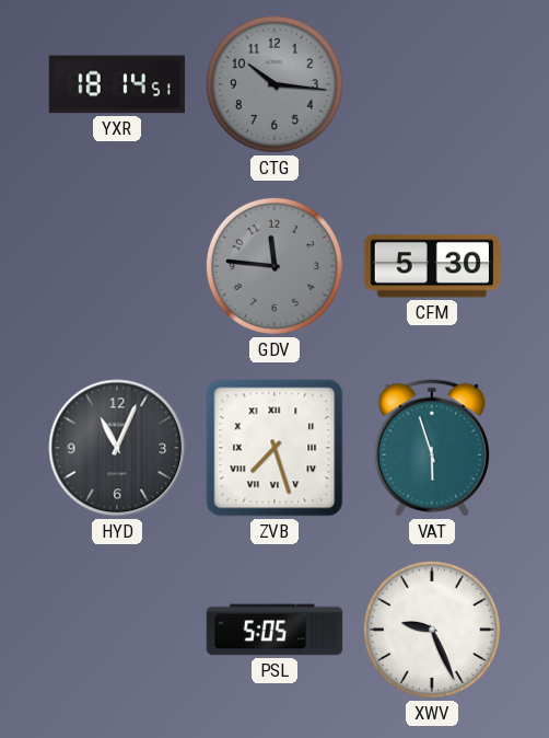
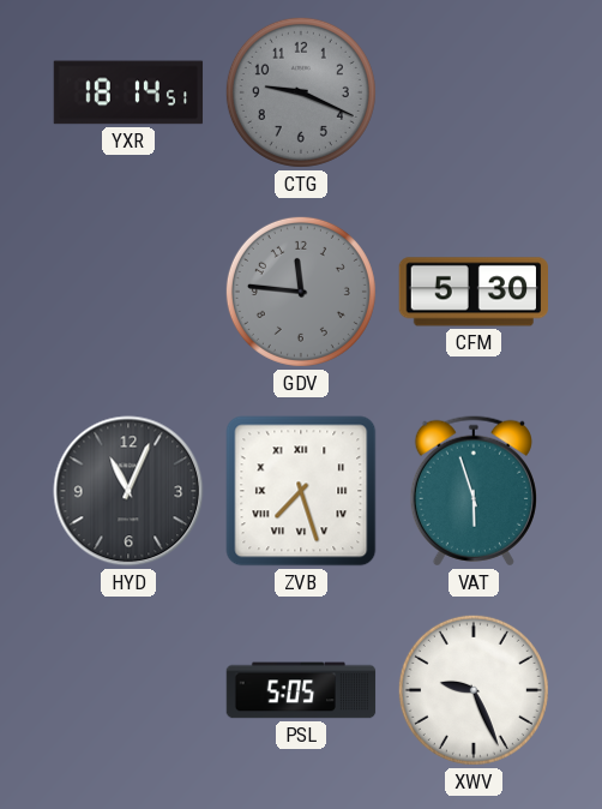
CTG: 10:16 -> 9:19
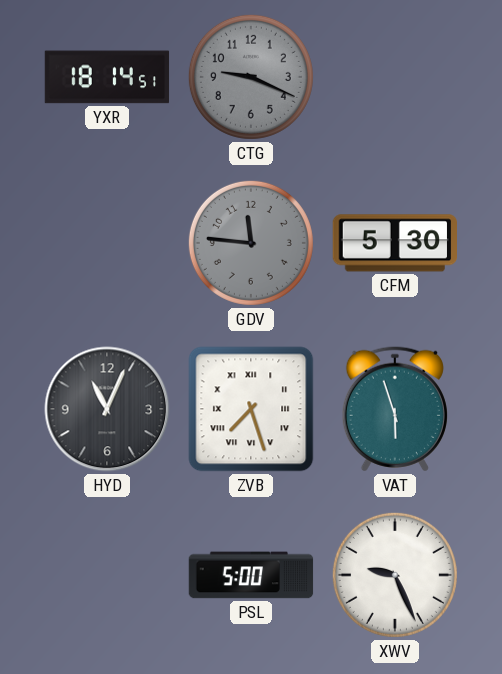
PSL: 5:05 -> 5:00
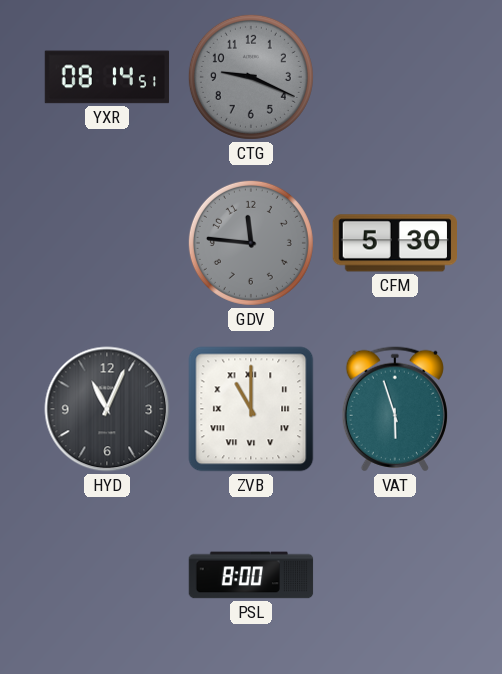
YXR: 18:14 -> 08:14
ZVB: 7:27 -> 11:00
PSL: 5:00 -> 8:00
XWV: 9:26 -> none
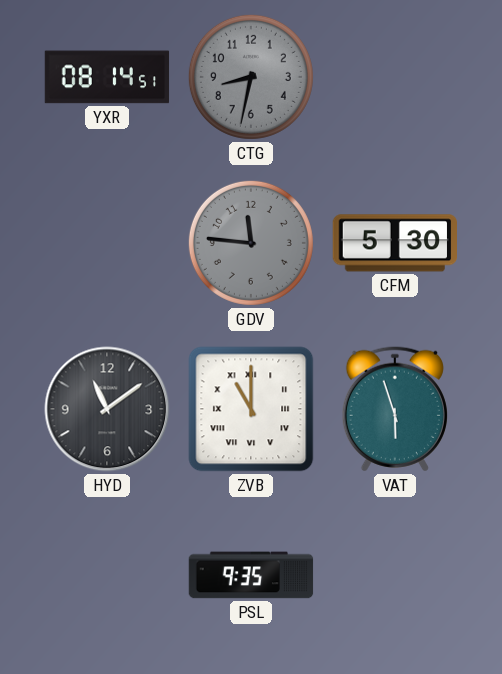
CTG: 9:19 -> 8:32
HYD: 11:04 -> 11:09
PSL: 8:00 -> 9:35
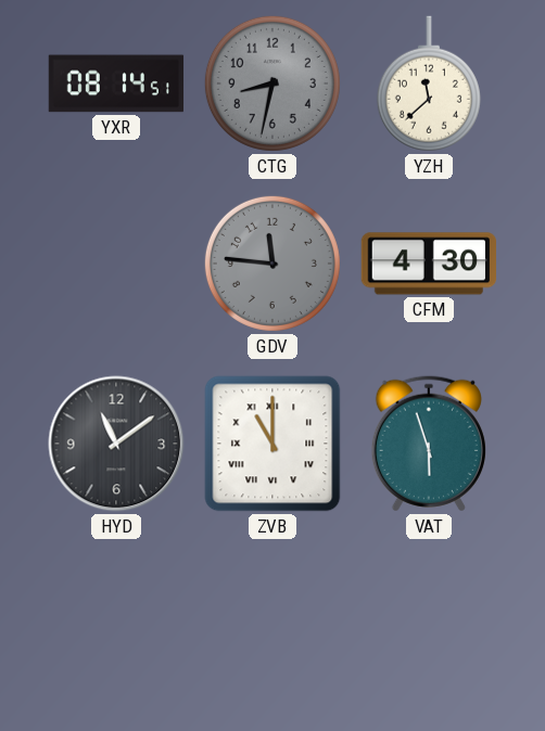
YZH: none -> 11:38
CFM: 5:30 -> 4:30
PSL: 9:35 -> none
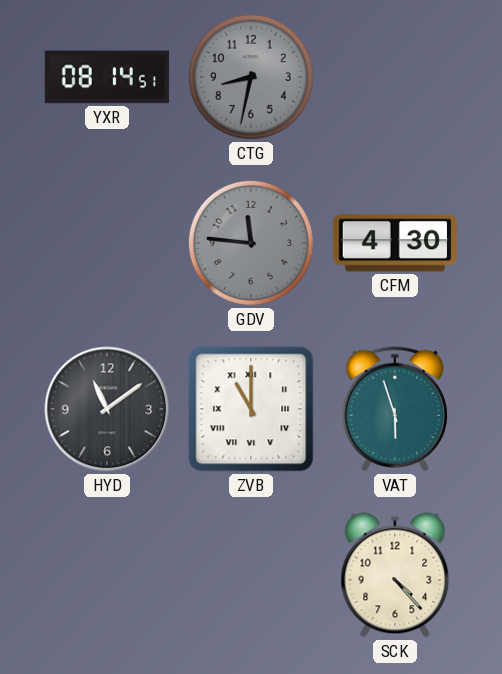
YZH: 11:38 -> none
SCK: none -> 4:23
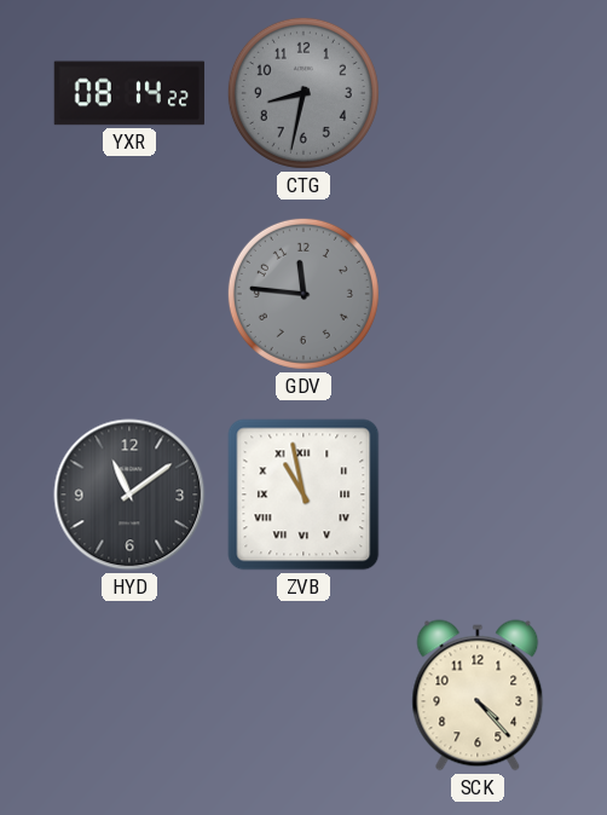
YXR: 08:14:51 -> 08:14:22
CFM: 4:30 -> none
ZVB: 11:00 -> 10:58
VAT: 5:57 -> none
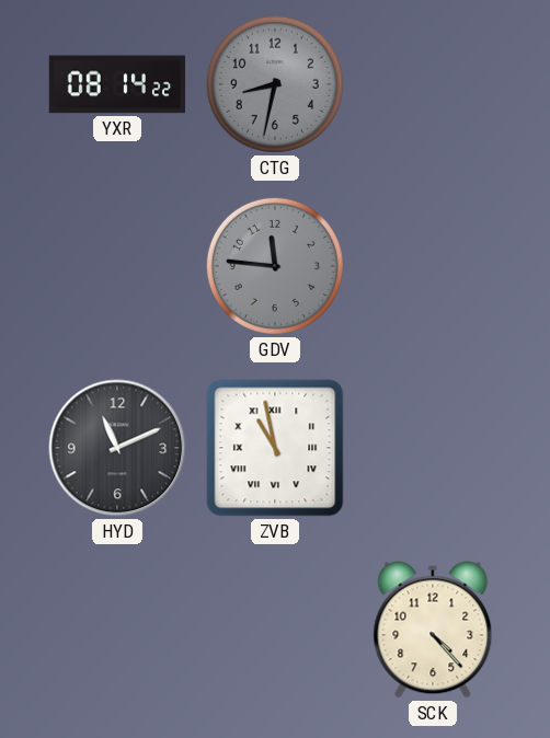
HYD: 11:09 -> 11:11
